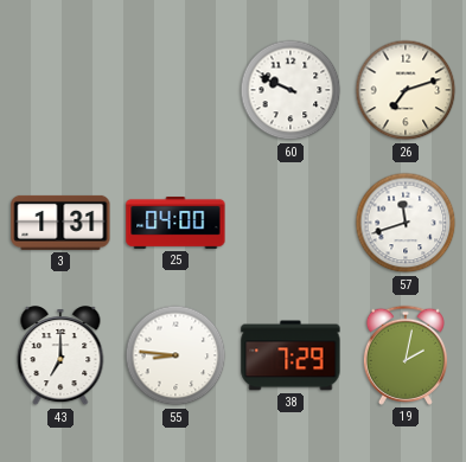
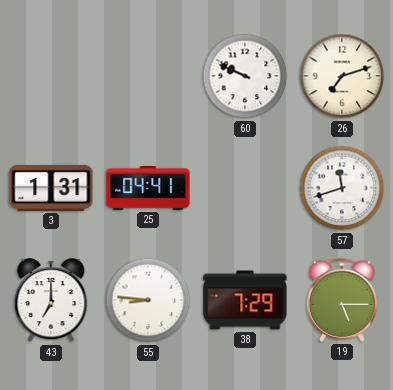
25: 04:00 -> 04:41
19: 2:02 -> 5:15
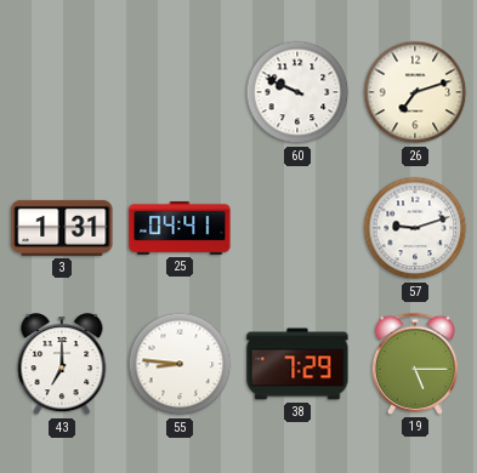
57: 11:42 -> 9:12
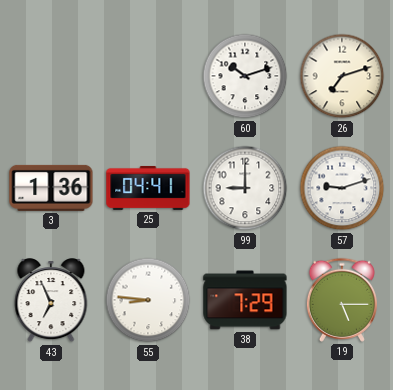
60: 9:49 -> 10:12
3: 1:31 -> 1:36
99: none -> 9:00
43: 7:00 -> 6:56
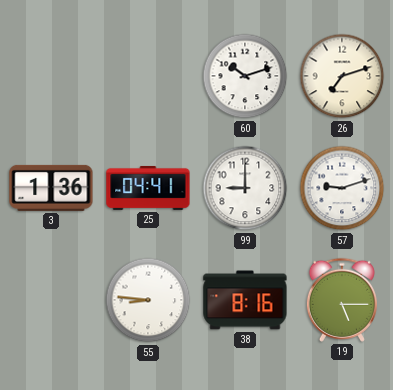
43: 6:56 -> none
38: 7:29 -> 8:16
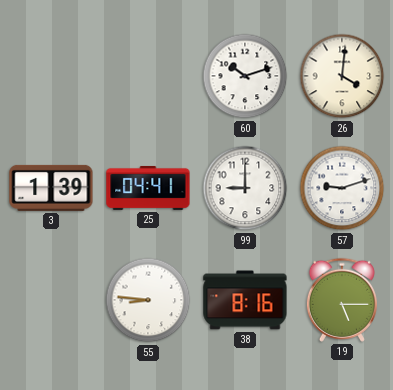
26: 7:12 -> 4:01
3: 1:36 -> 1:39
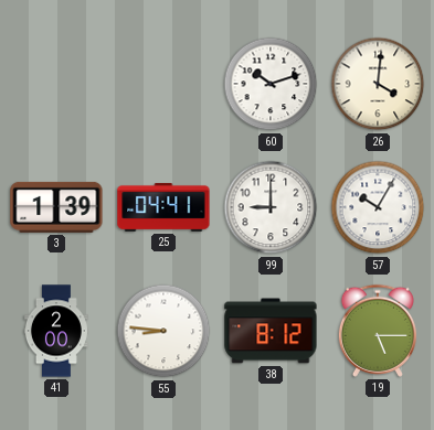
57: 9:12 -> 10:05
41: none -> 2:00
38: 8:16 -> 8:12
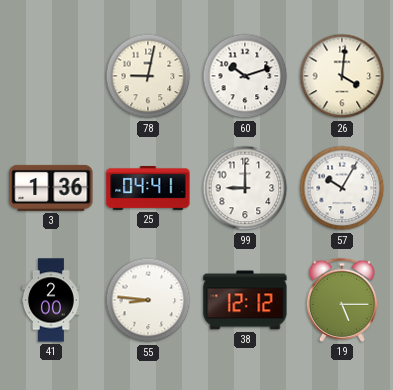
78: none -> 9:02
3: 1:39 -> 1:36
38: 8:12 -> 12:12
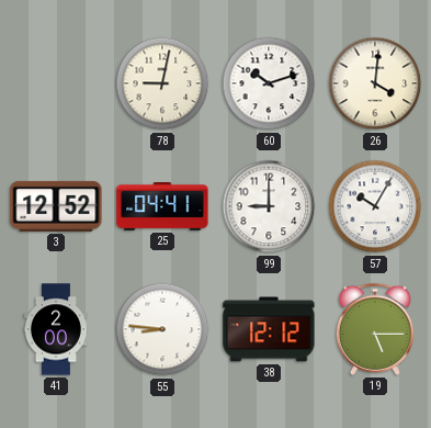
3: 1:36 -> 12:52
